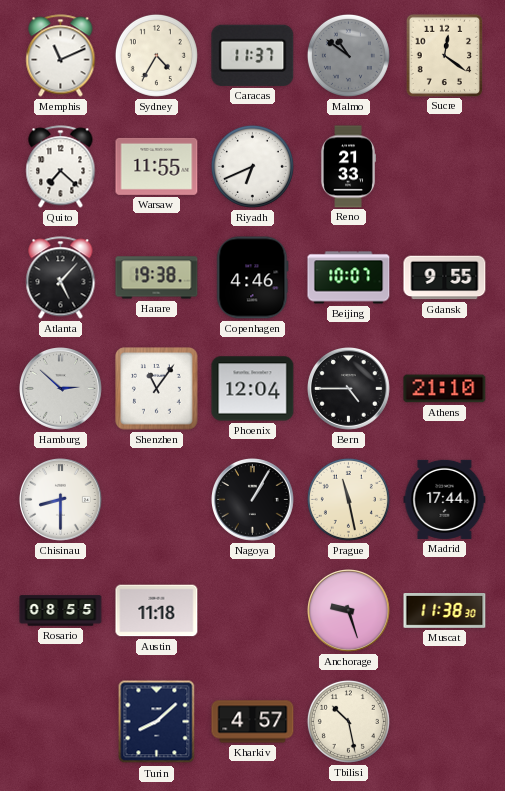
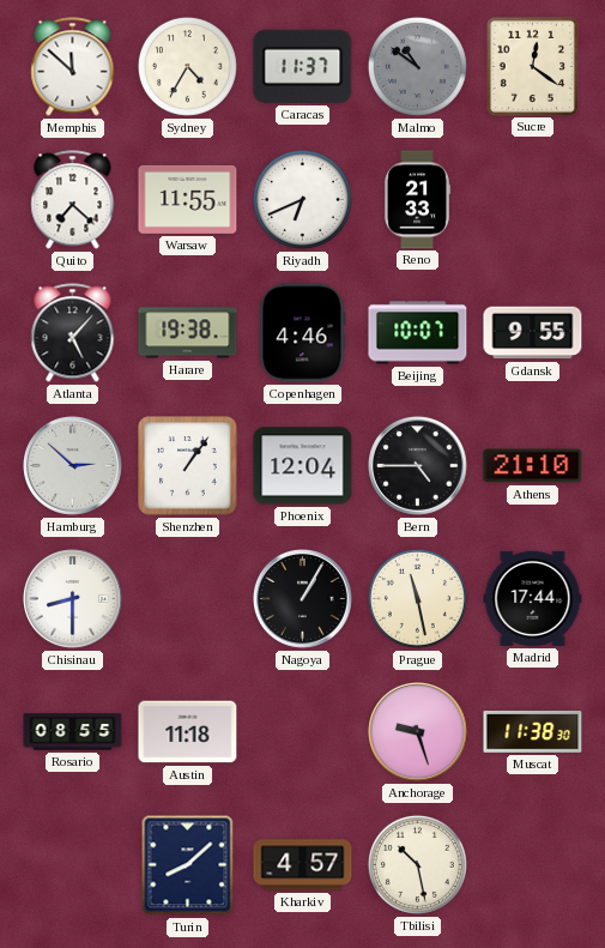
Memphis: 11:11 -> 11:52
Shenzhen: 11:06 -> 1:06
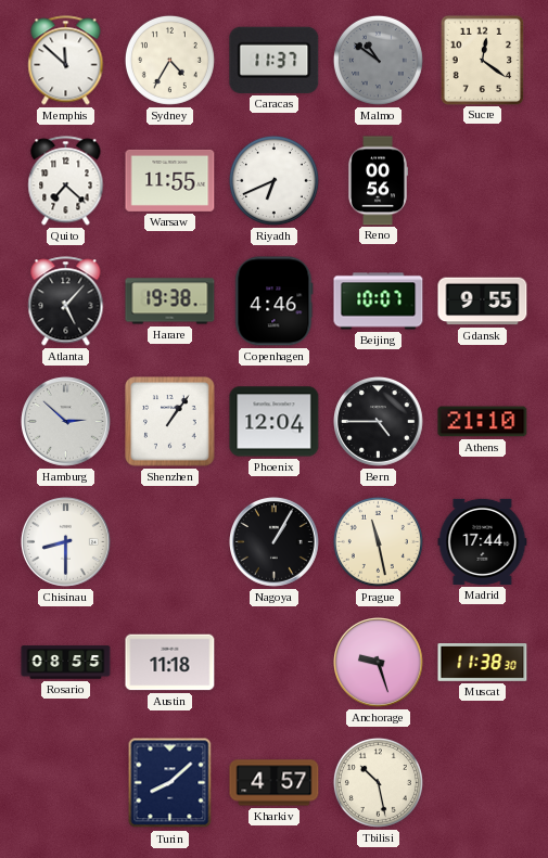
Reno: 21:33 -> 00:56
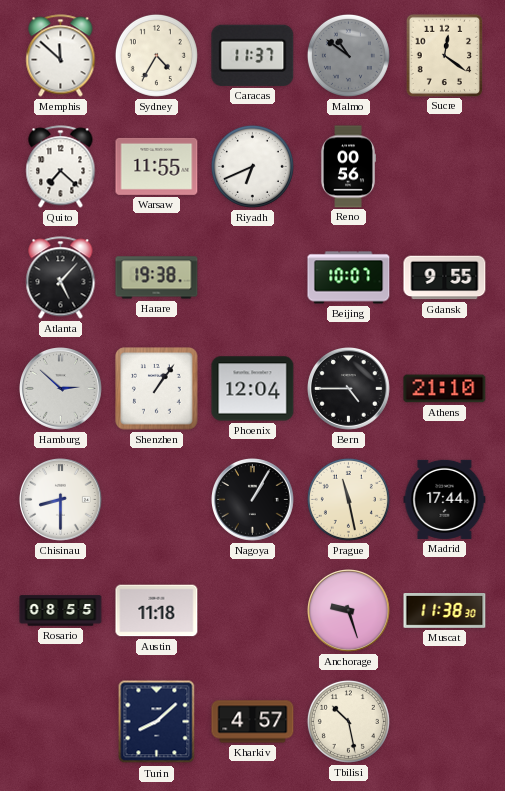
Copenhagen: 4:46 -> none
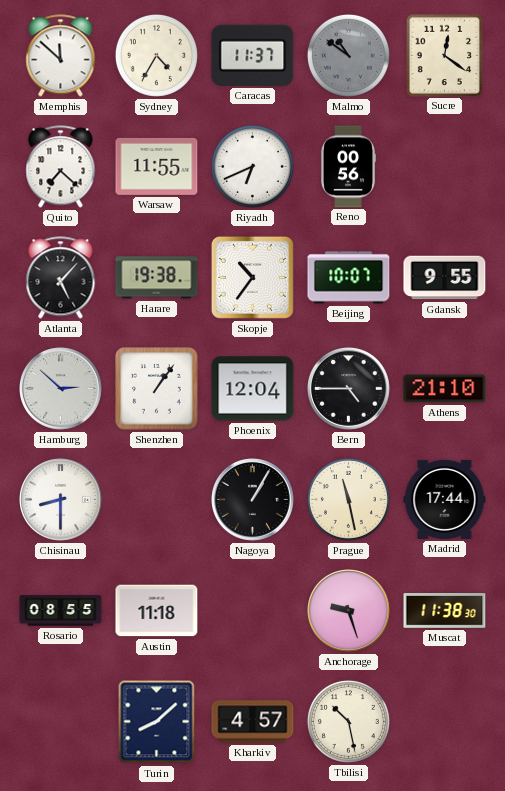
Skopje: none -> 10:36
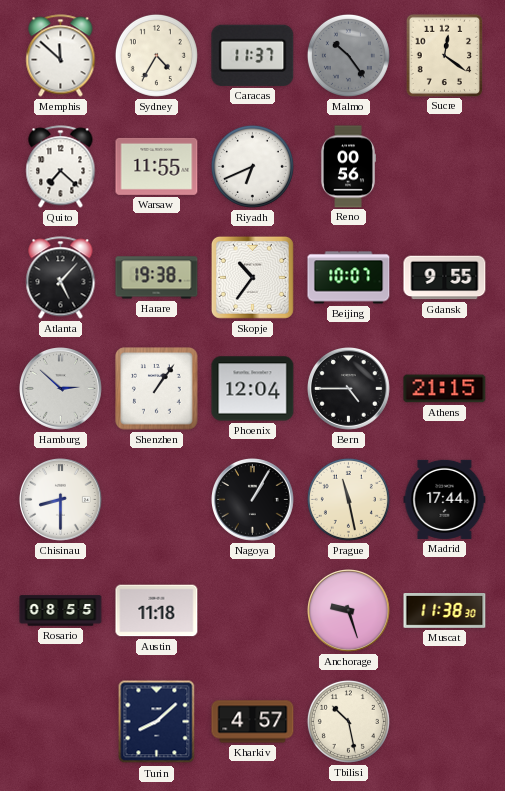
Malmo: 10:51 -> 10:24
Athens: 21:10 -> 21:15
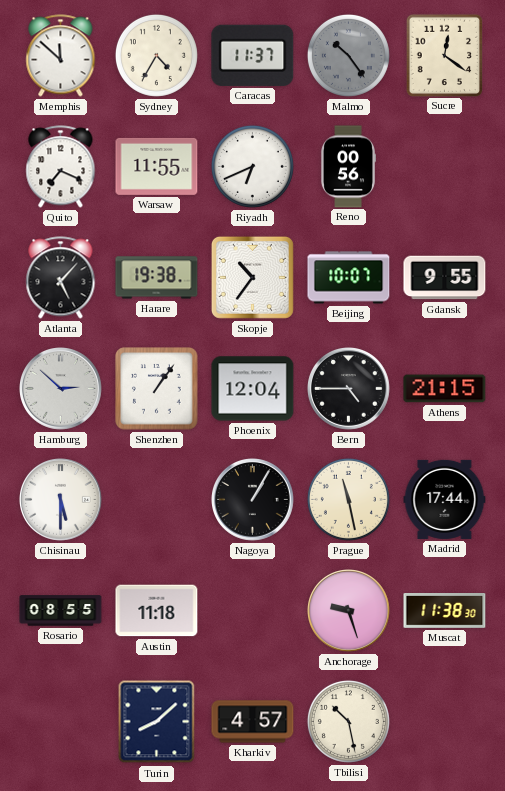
Quito: 7:22 -> 7:19
Chisinau: 8:30 -> 5:30
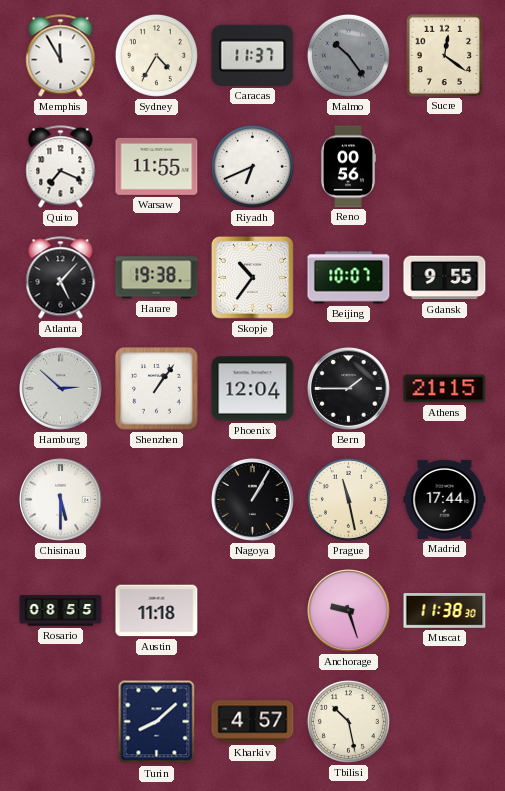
Memphis: 11:52 -> 11:55
Bern: 4:45 -> 1:45
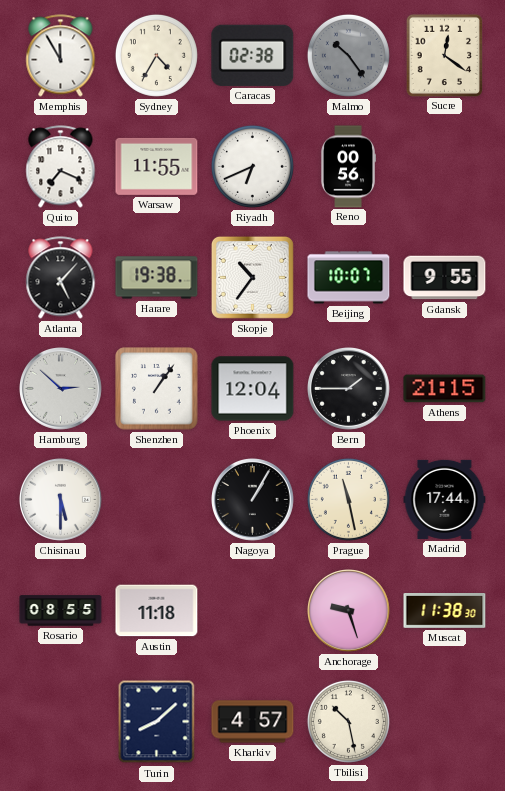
Caracas: 11:37 -> 02:38
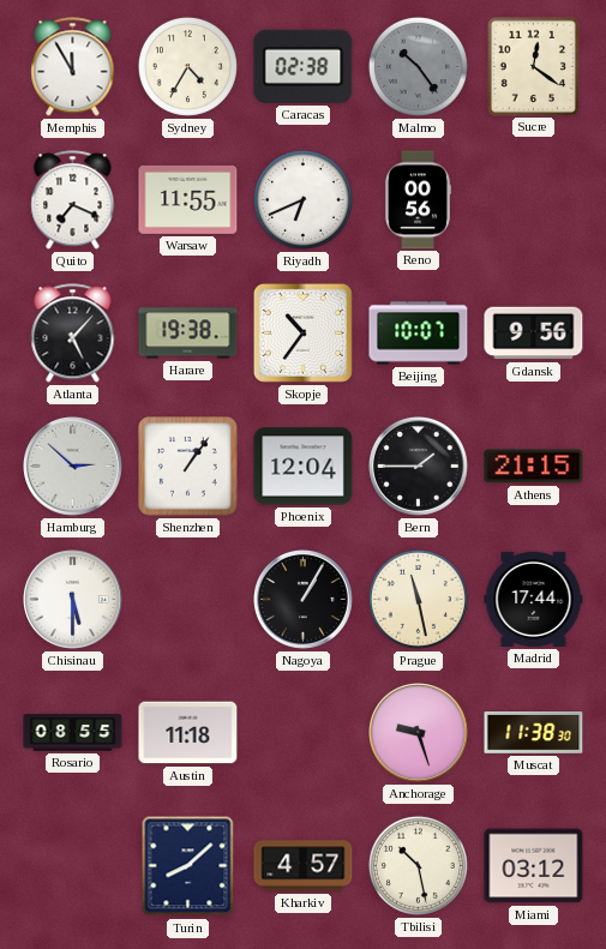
Gdansk: 9:55 -> 9:56
Miami: none -> 03:12
